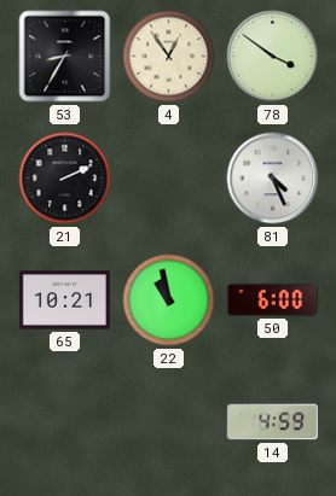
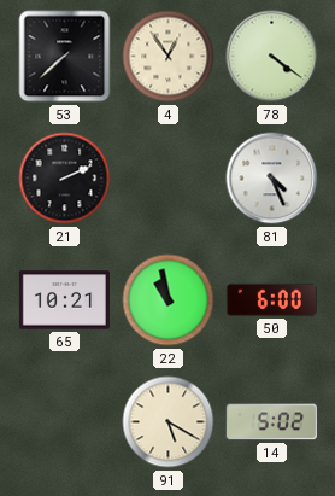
53: 8:35 -> 7:38
78: 3:51 -> 4:21
91: none -> 5:20
14: 4:59 -> 5:02
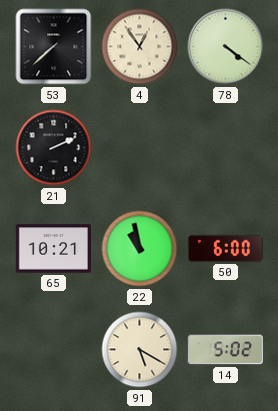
81: 4:26 -> none
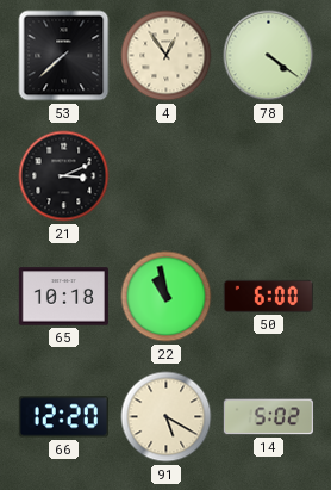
21: 2:11 -> 3:11
65: 10:21 -> 10:18
66: none -> 12:20
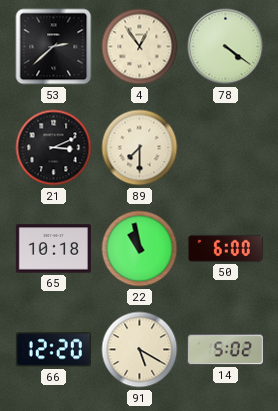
53: 7:38 -> 2:38
89: none -> 7:30
